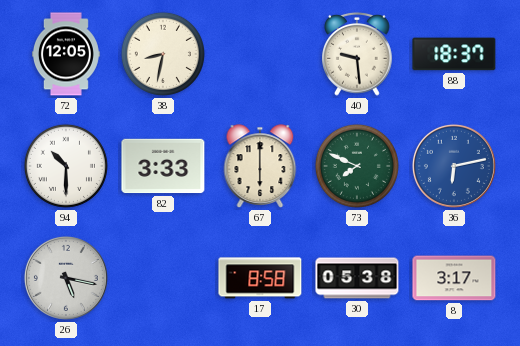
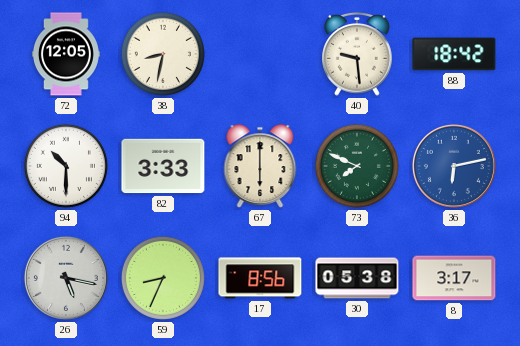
88: 18:37 -> 18:42
59: none -> 8:34
17: 8:58 -> 8:56
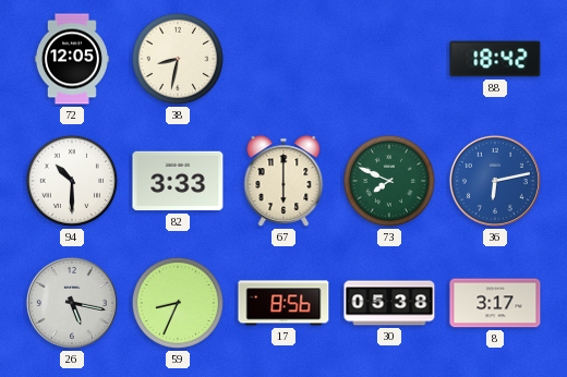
40: 9:29 -> none
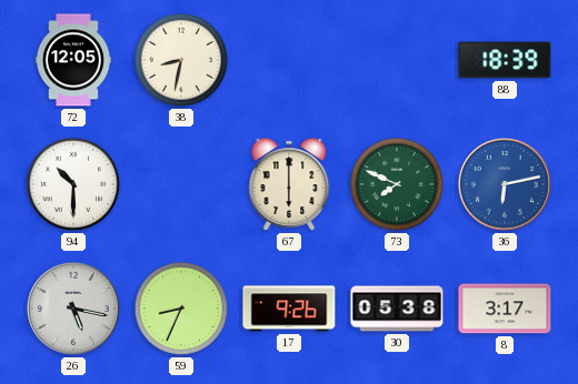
88: 18:42 -> 18:39
82: 3:33 -> none
17: 8:56 -> 9:26
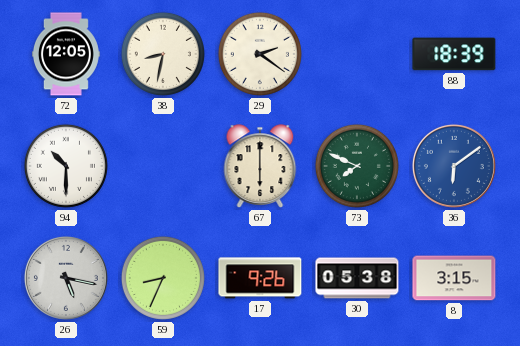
29: none -> 2:21
36: 6:13 -> 6:09
8: 3:17 -> 3:15
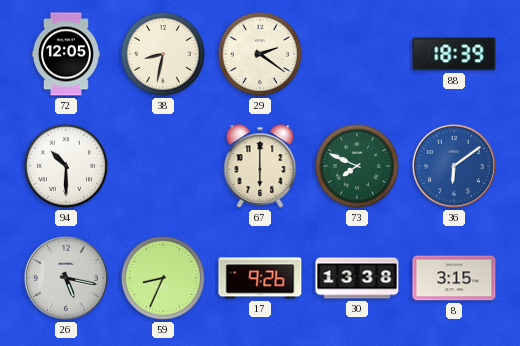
30: 05:38 -> 13:38
